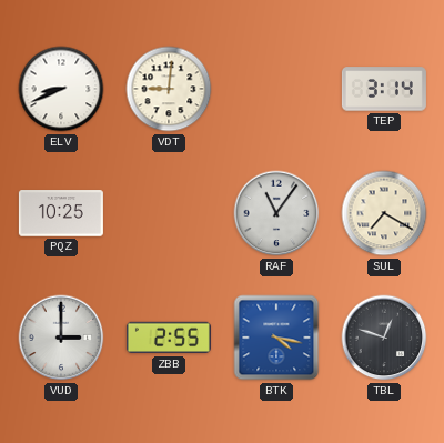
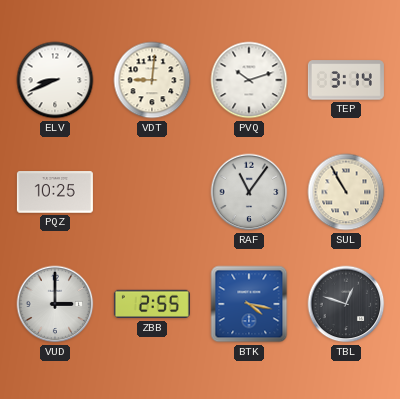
PVQ: none -> 10:12
SUL: 7:20 -> 10:55
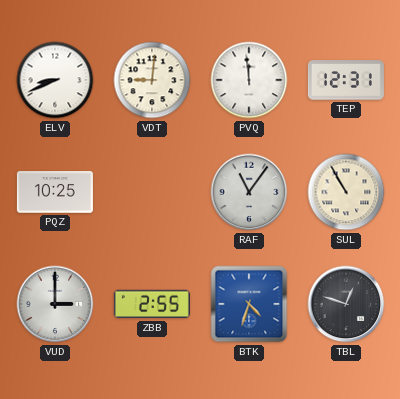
PVQ: 10:12 -> 11:59
TEP: 3:14 -> 12:31
BTK: 4:17 -> 4:33
